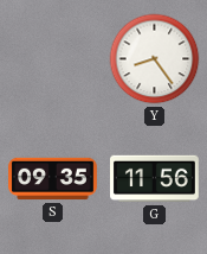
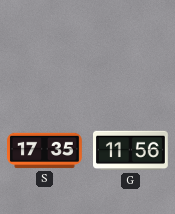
Y: 8:24 -> none
S: 09:35 -> 17:35
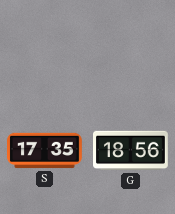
G: 11:56 -> 18:56
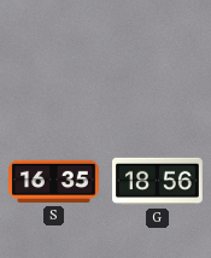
S: 17:35 -> 16:35
